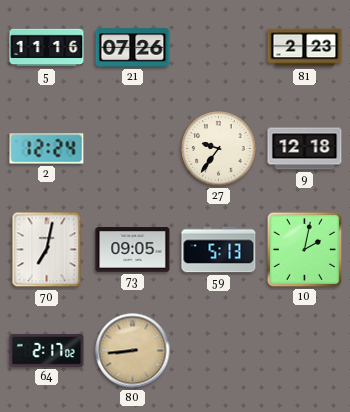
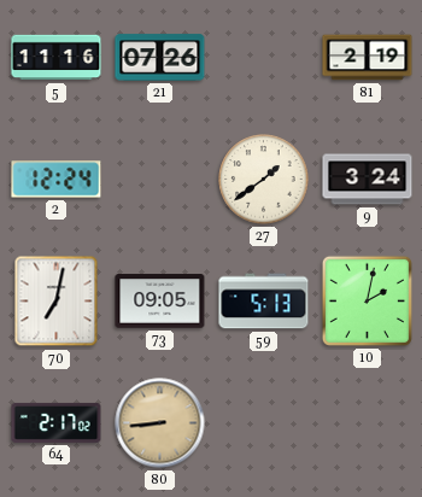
81: 2:23 -> 2:19
27: 9:36 -> 1:39
9: 12:18 -> 3:24
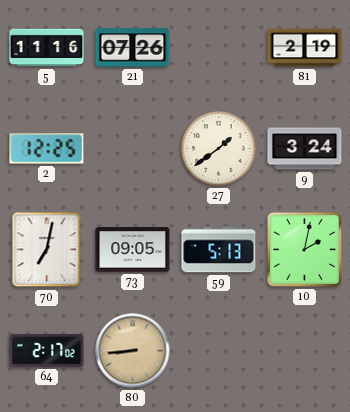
2: 12:24 -> 12:25
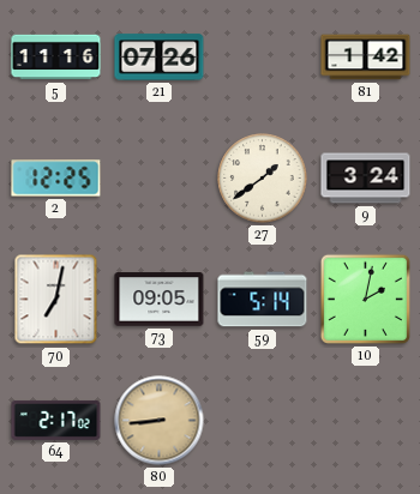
81: 2:19 -> 1:42
59: 5:13 -> 5:14
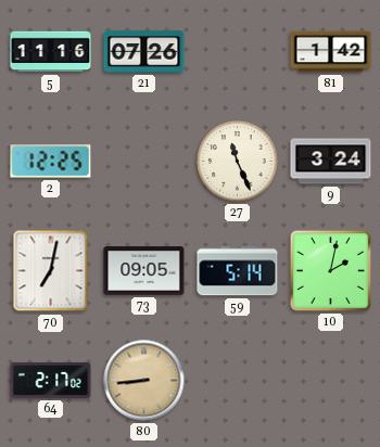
27: 1:39 -> 11:26
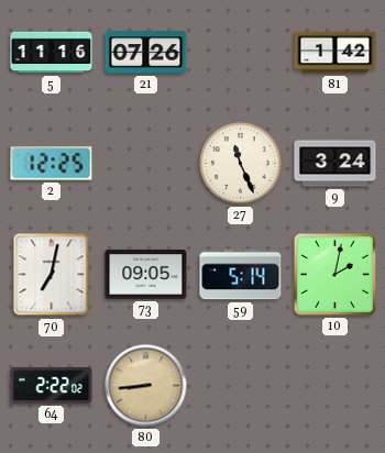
64: 2:17 -> 2:22
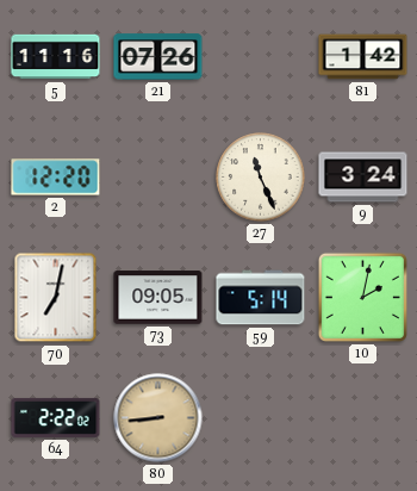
2: 12:25 -> 12:20
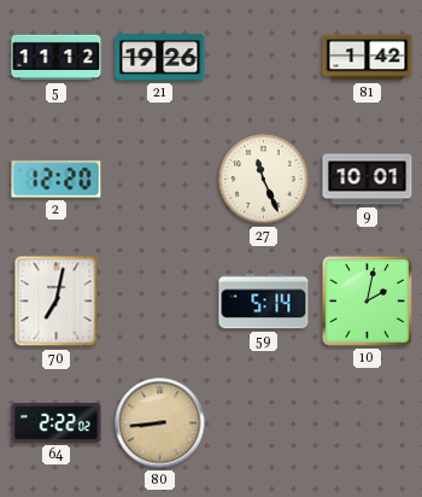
5: 11:16 -> 11:12
21: 07:26 -> 19:26
9: 3:24 -> 10:01
73: 09:05 -> none
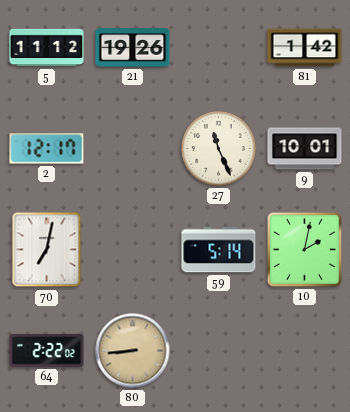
2: 12:20 -> 12:17
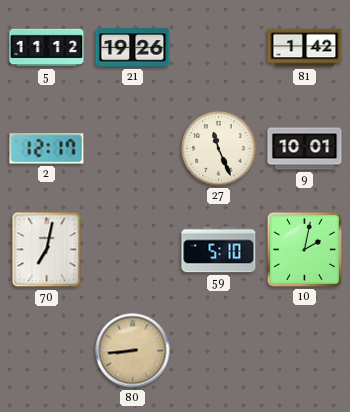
59: 5:14 -> 5:10
64: 2:22 -> none
